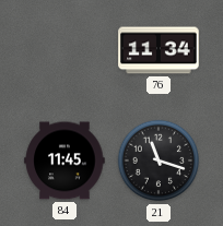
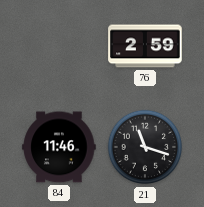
76: 11:34 -> 2:59
84: 11:45 -> 11:46
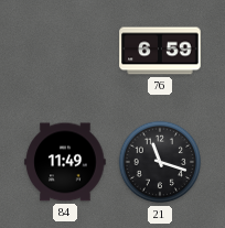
76: 2:59 -> 6:59
84: 11:46 -> 11:49
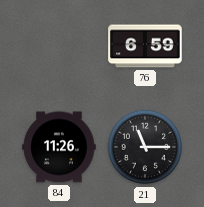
84: 11:49 -> 11:26
21: 11:18 -> 11:15
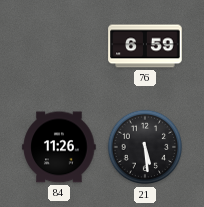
21: 11:15 -> 5:29
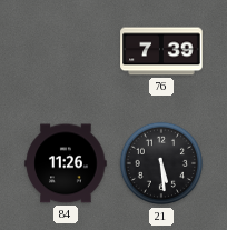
76: 6:59 -> 7:39
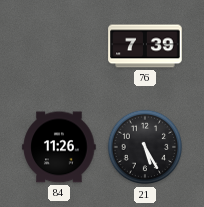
21: 5:29 -> 5:25
